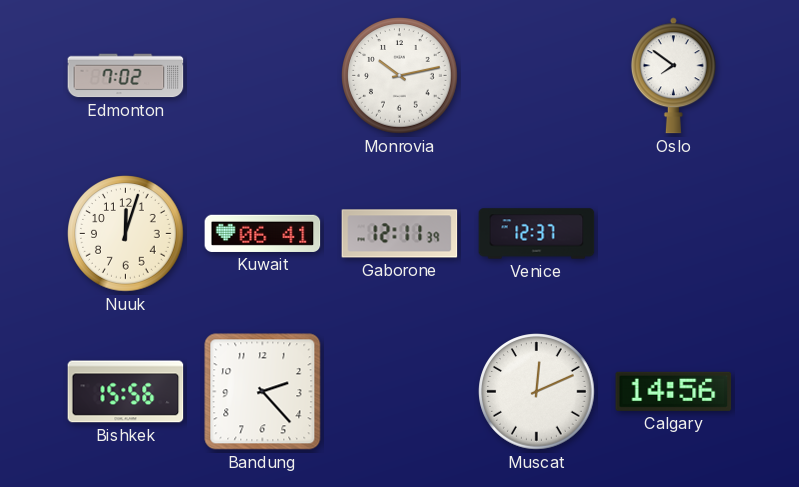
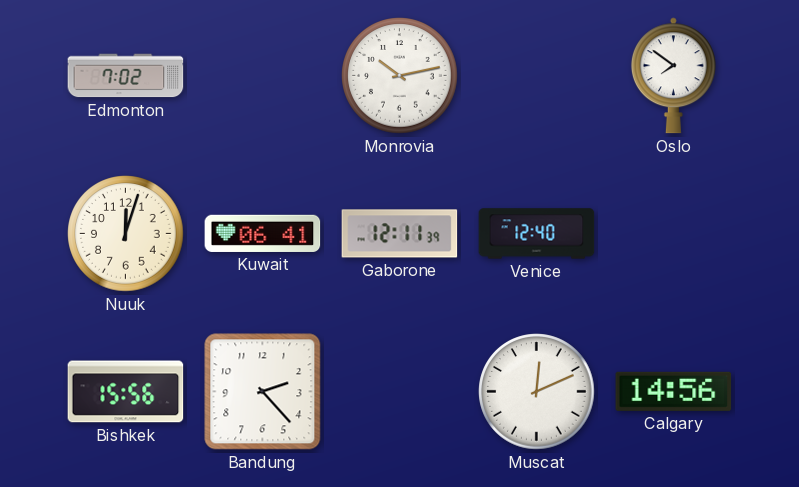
Venice: 12:37 -> 12:40
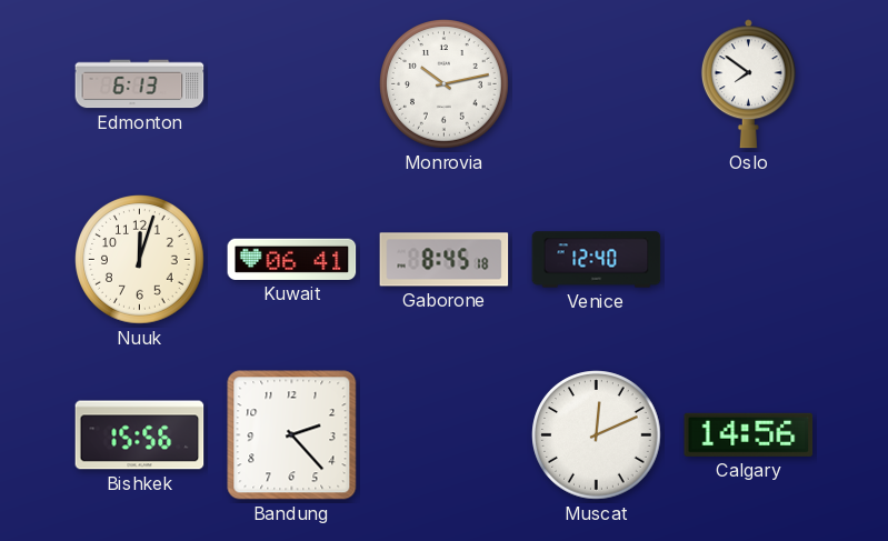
Edmonton: 7:02 -> 6:13
Gaborone: 12:11 -> 8:45
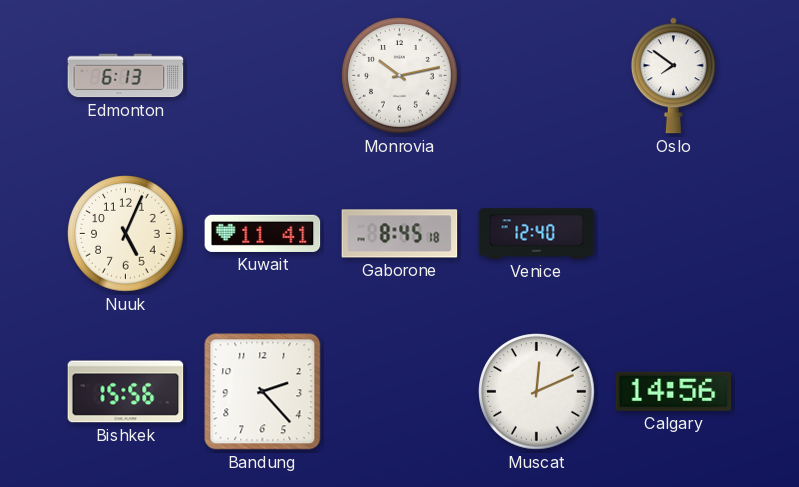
Nuuk: 12:03 -> 5:04
Kuwait: 06:41 -> 11:41
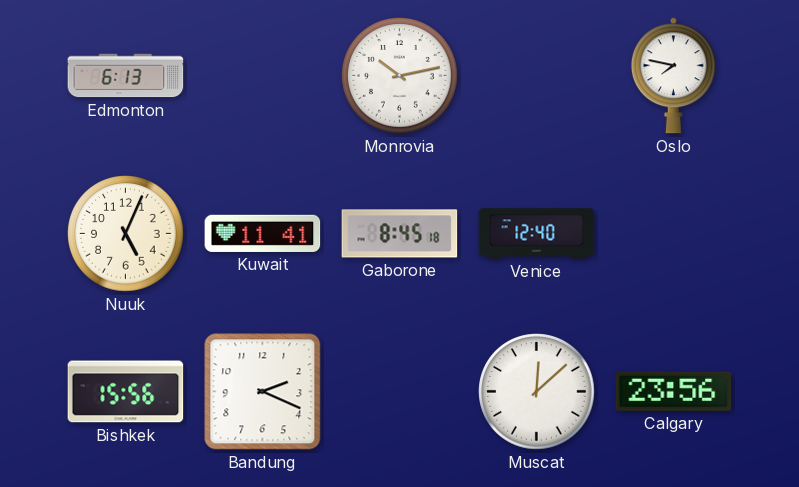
Oslo: 7:51 -> 7:47
Bandung: 2:23 -> 2:19
Muscat: 12:11 -> 12:08
Calgary: 14:56 -> 23:56
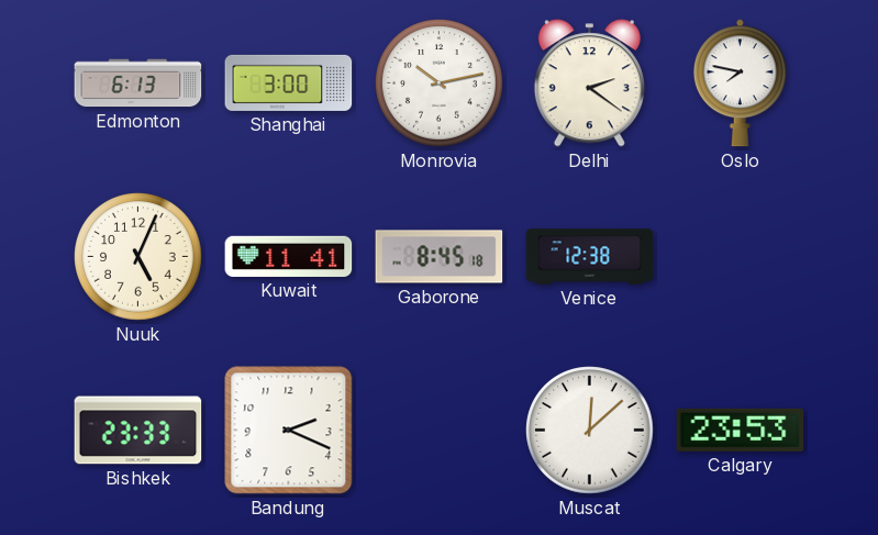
Shanghai: none -> 3:00
Delhi: none -> 2:21
Venice: 12:40 -> 12:38
Bishkek: 15:56 -> 23:33
Calgary: 23:56 -> 23:53
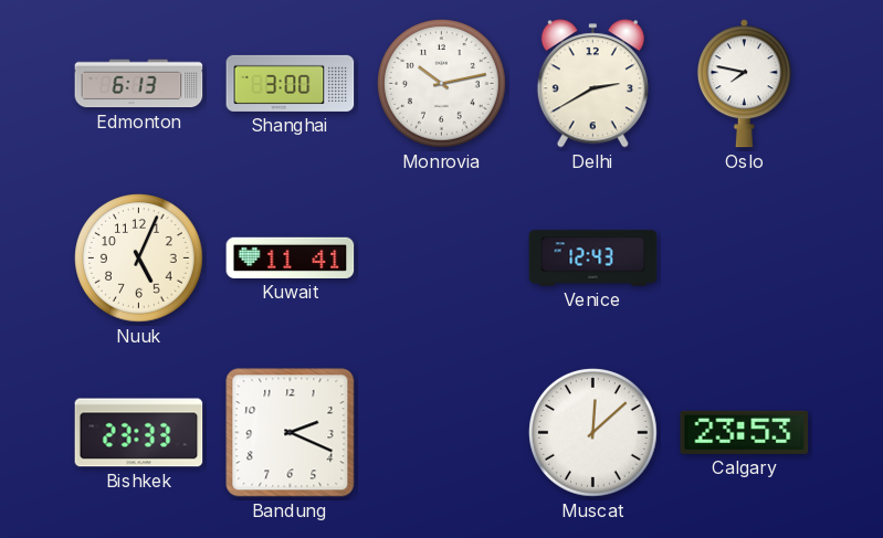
Delhi: 2:21 -> 2:40
Gaborone: 8:45 -> none
Venice: 12:38 -> 12:43
